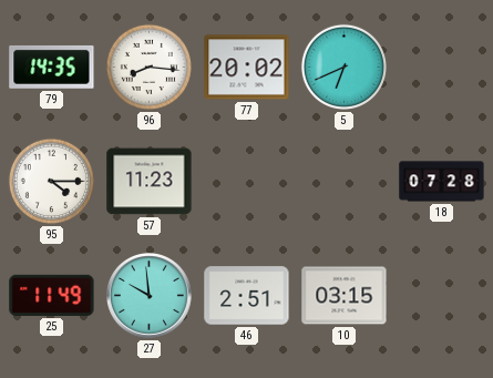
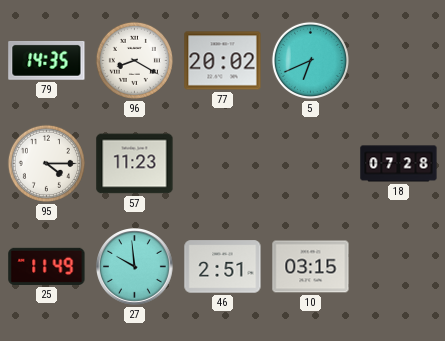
96: 8:16 -> 8:20
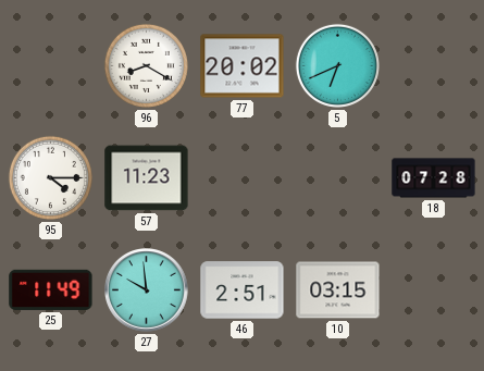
79: 14:35 -> none
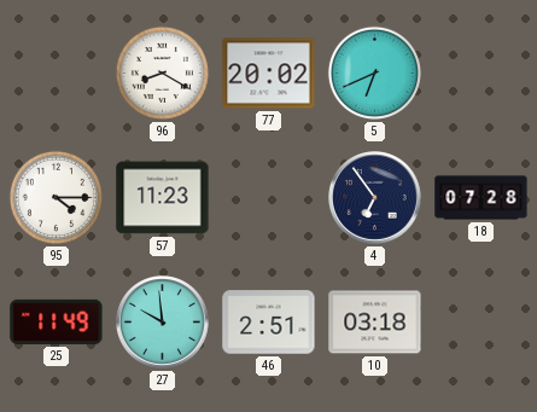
4: none -> 6:54
10: 03:15 -> 03:18
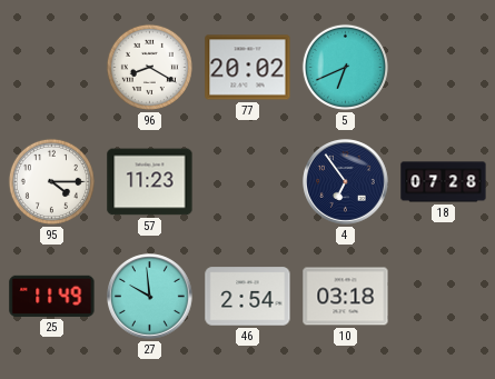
46: 2:51 -> 2:54
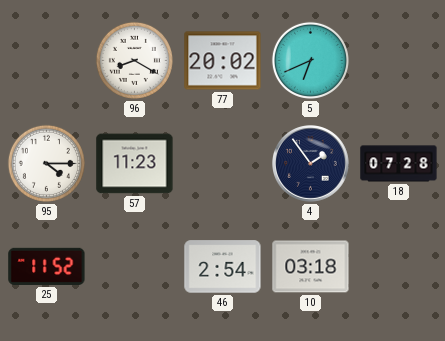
4: 6:54 -> 1:54
25: 11:49 -> 11:52
27: 9:59 -> none
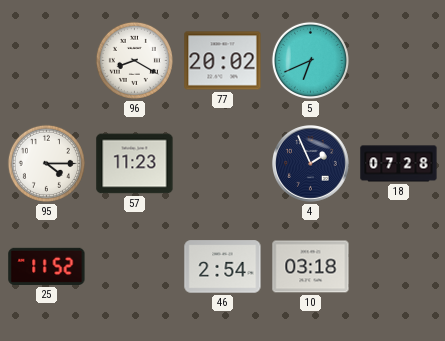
4: 1:54 -> 1:56
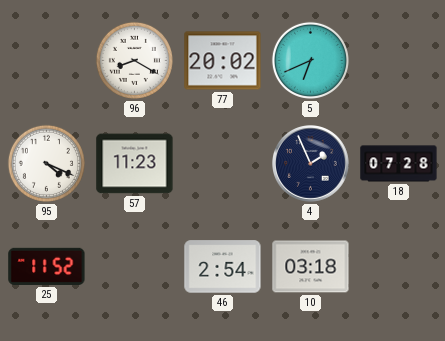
95: 4:15 -> 4:19
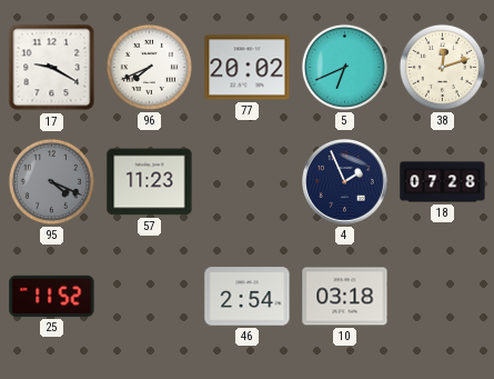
17: none -> 9:20
96: 8:20 -> 7:41
38: none -> 12:12
95 dial: white -> grey
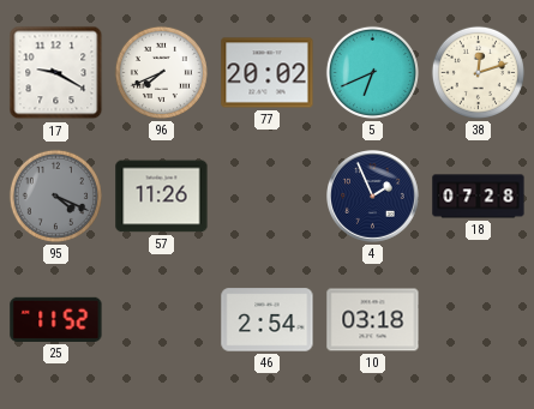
57: 11:23 -> 11:26
